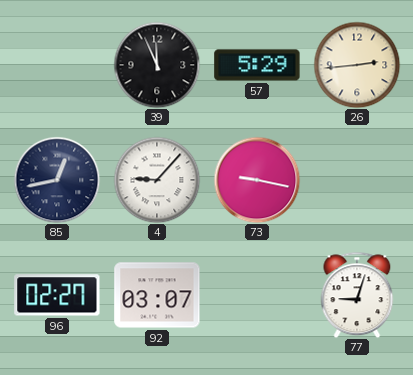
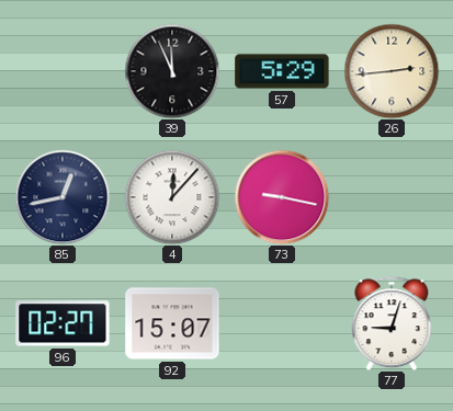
4: 9:07 -> 12:07
92: 03:07 -> 15:07
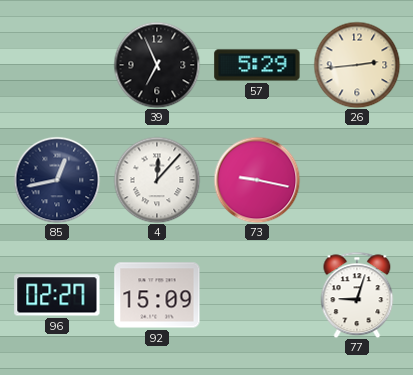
39: 11:56 -> 6:56
92: 15:07 -> 15:09
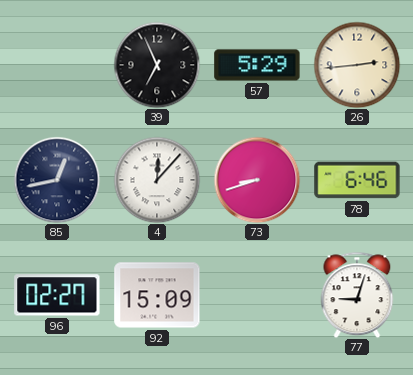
73: 9:17 -> 8:42
78: none -> 6:46
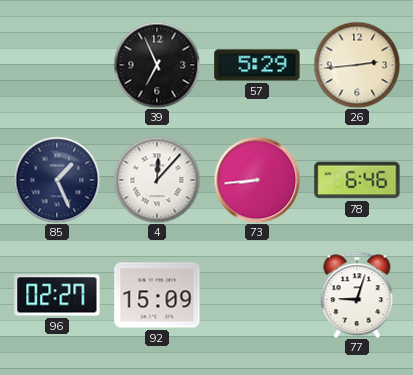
85: 12:43 -> 1:26
73: 8:42 -> 8:44
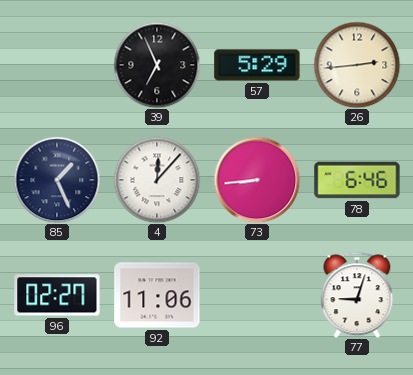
92: 15:09 -> 11:06
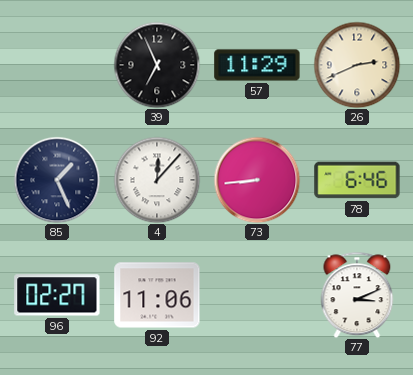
57: 5:29 -> 11:29
26: 2:44 -> 2:41
77: 9:03 -> 3:11
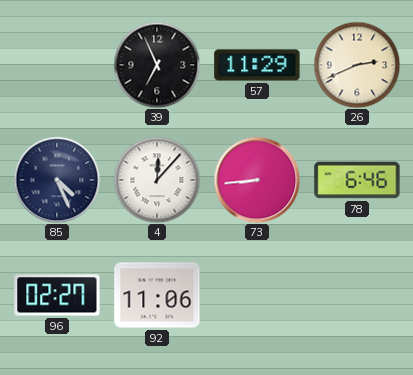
85: 1:26 -> 4:26
77: 3:11 -> none
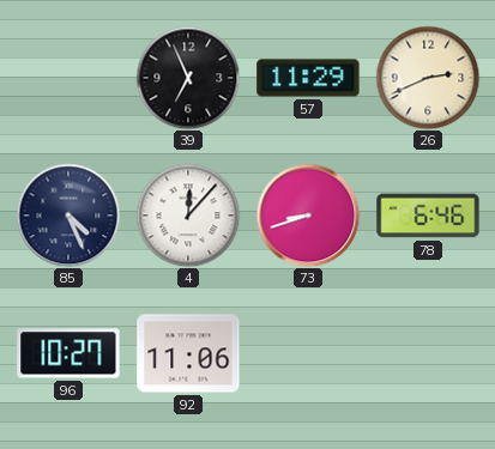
73: 8:44 -> 8:42
96: 02:27 -> 10:27
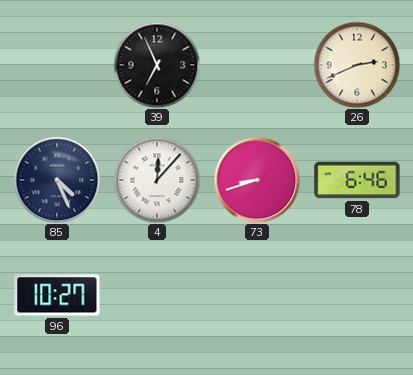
57: 11:29 -> none
92: 11:06 -> none
